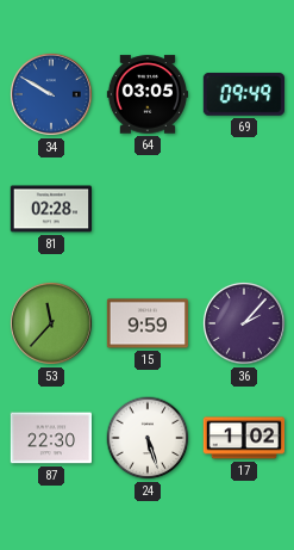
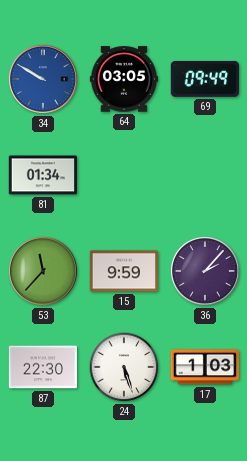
81: 02:28 -> 01:34
17: 1:02 -> 1:03
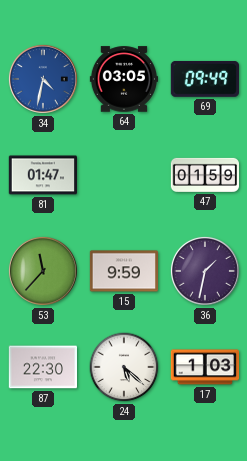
34: 9:50 -> 4:32
81: 01:34 -> 01:47
47: none -> 01:59
36: 2:07 -> 1:32
24: 5:27 -> 5:22
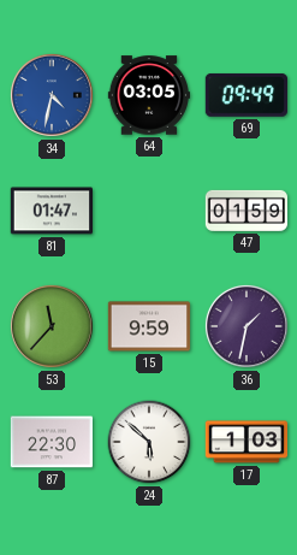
24: 5:22 -> 5:52
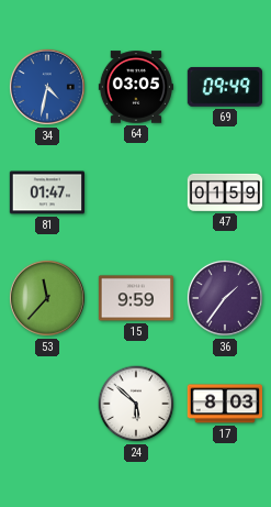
36: 1:32 -> 1:36
87: 22:30 -> none
17: 1:03 -> 8:03
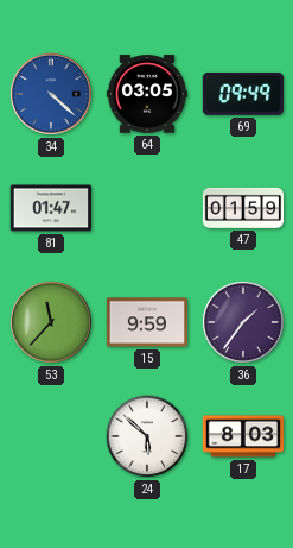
34: 4:32 -> 4:22
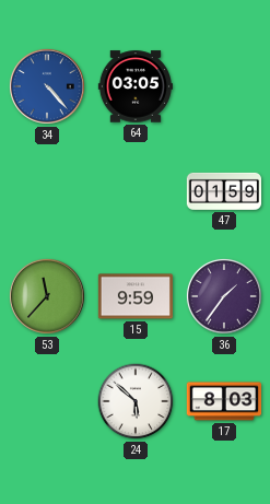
34: 4:22 -> 4:23
69: 09:49 -> none
81: 01:47 -> none
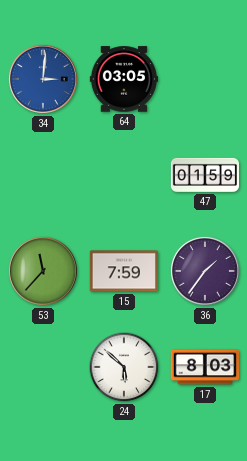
34: 4:23 -> 3:01
15: 9:59 -> 7:59
